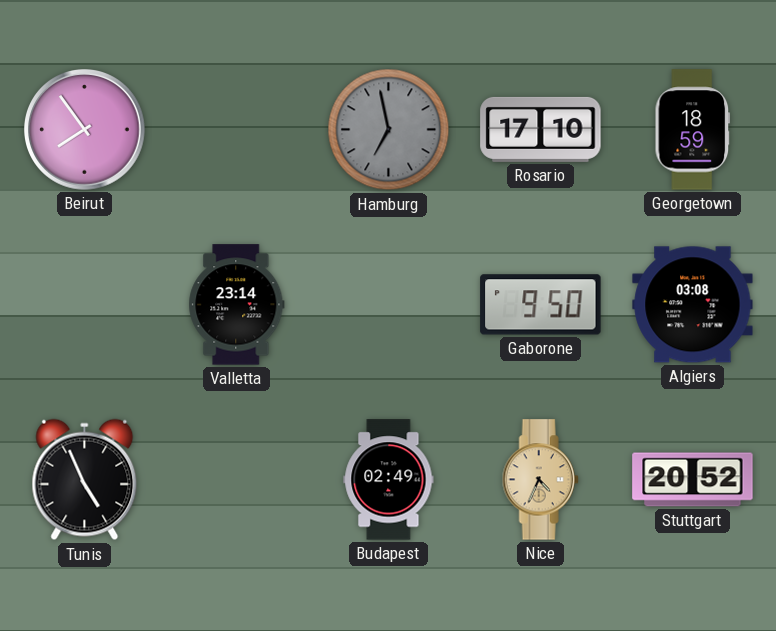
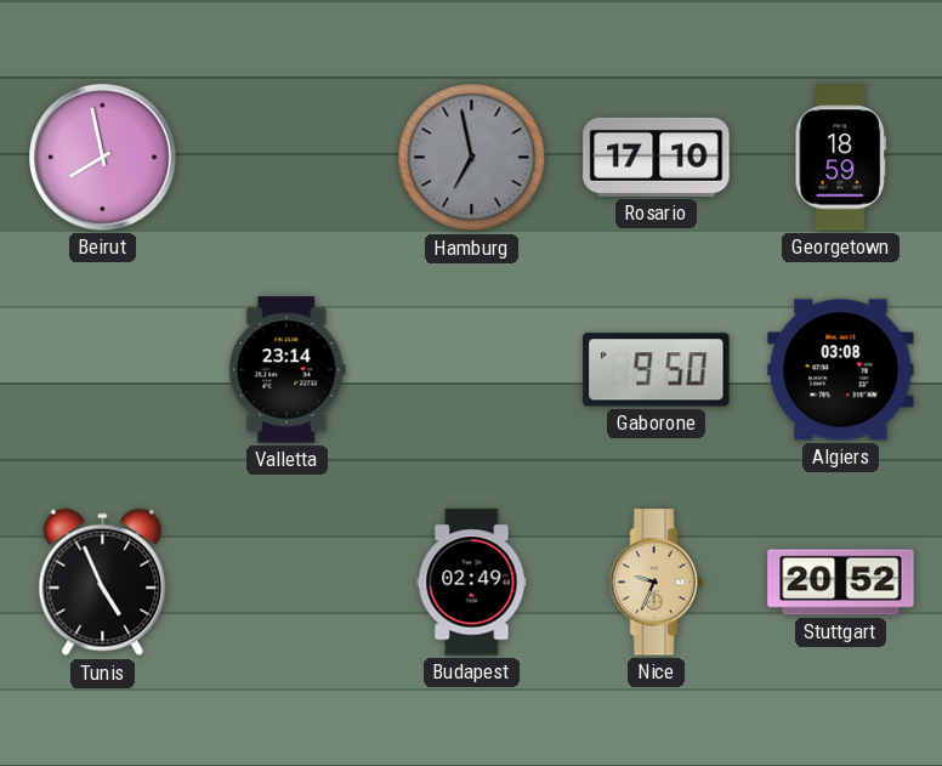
Beirut: 7:54 -> 7:58
Nice: 4:34 -> 9:34
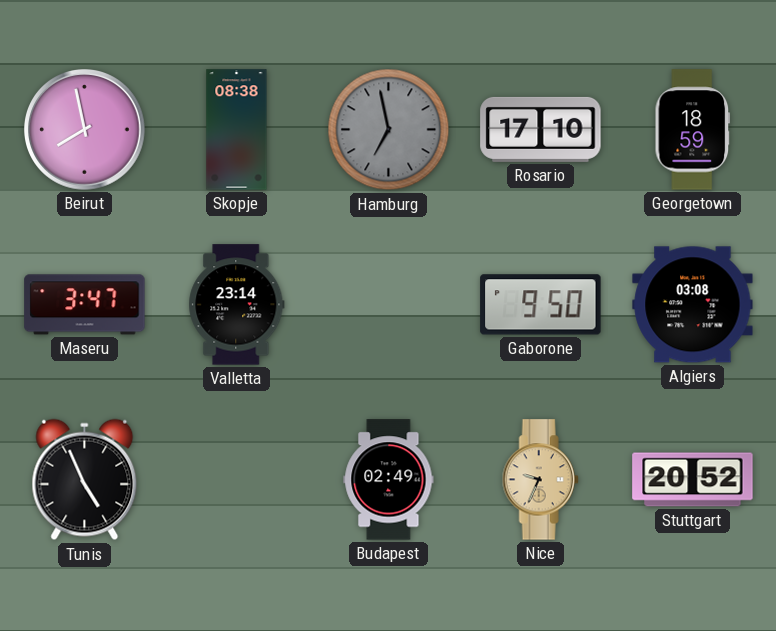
Skopje: none -> 08:38
Maseru: none -> 3:47
